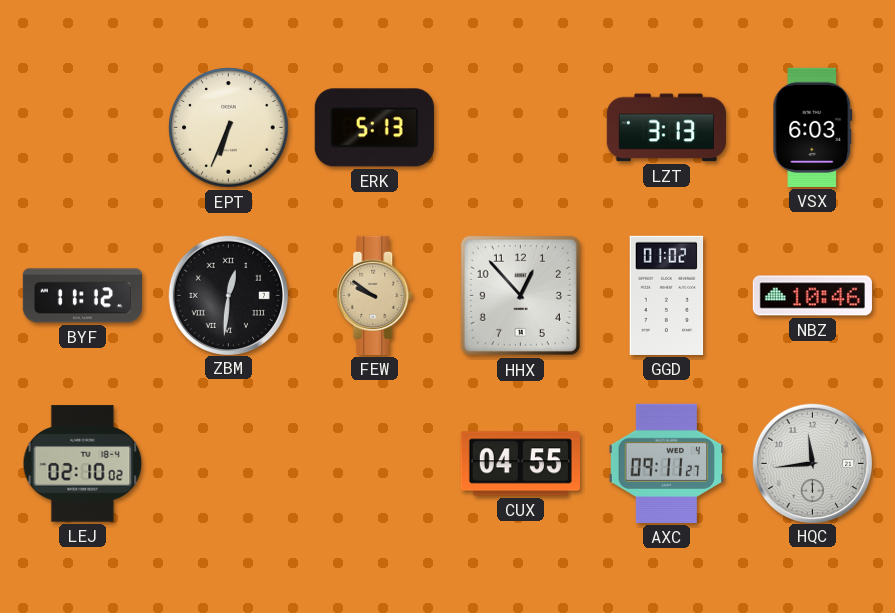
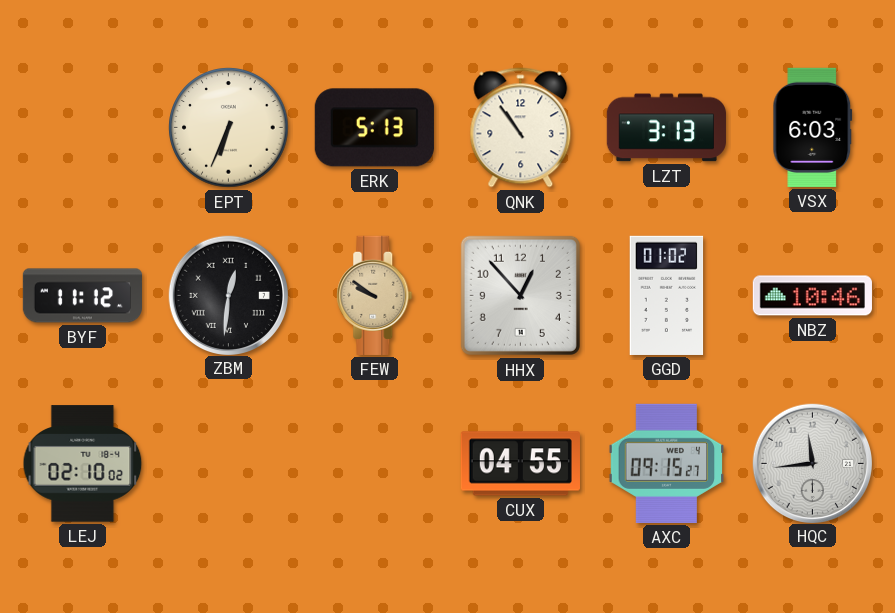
QNK: none -> 10:54
AXC: 09:11 -> 09:15
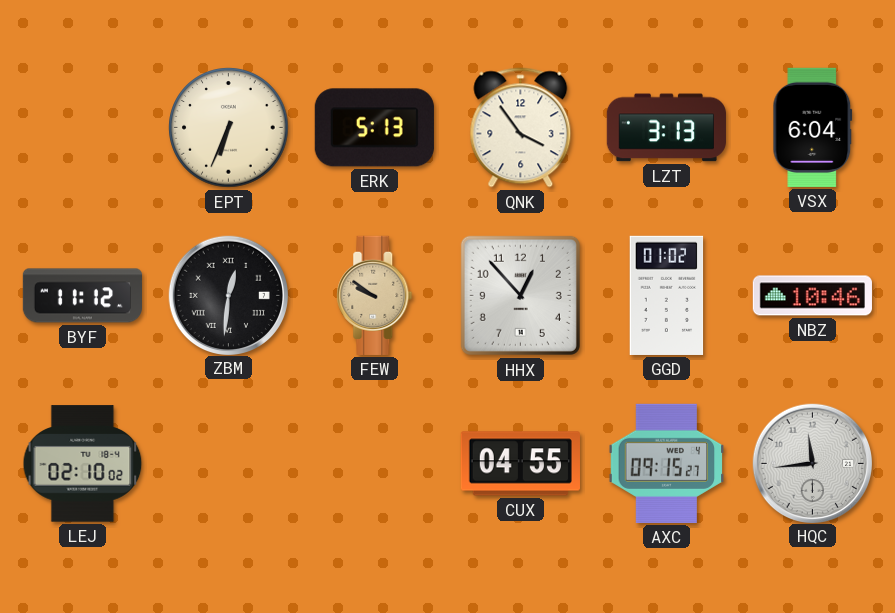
QNK: 10:54 -> 3:54
VSX: 6:03 -> 6:04
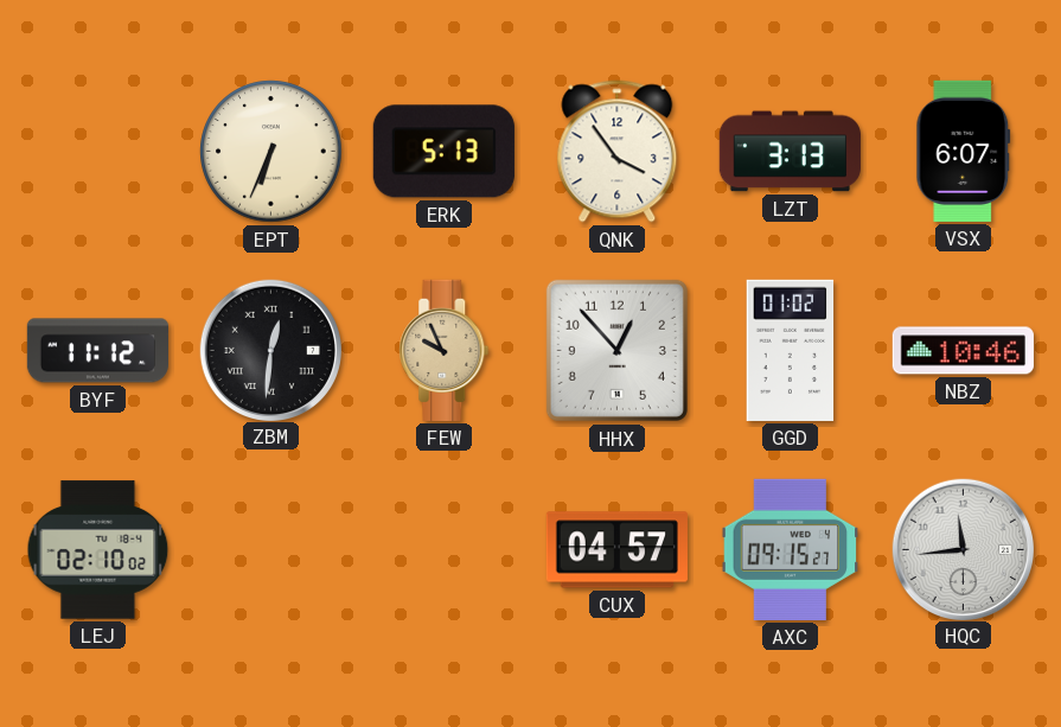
VSX: 6:04 -> 6:07
FEW: 9:51 -> 9:56
CUX: 04:55 -> 04:57
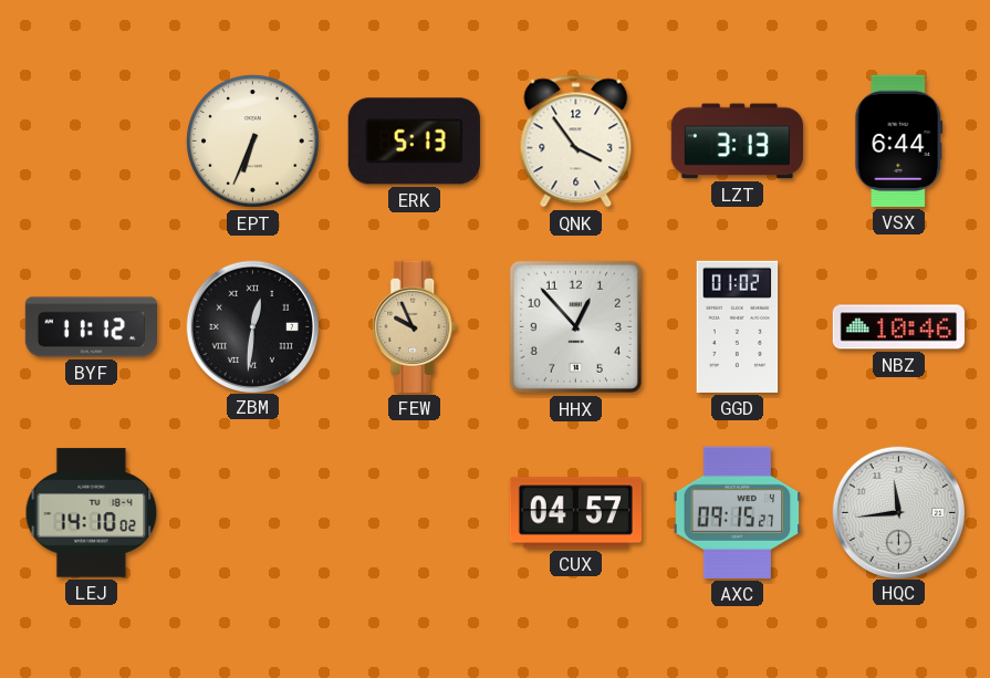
VSX: 6:07 -> 6:44
LEJ: 02:10 -> 14:10
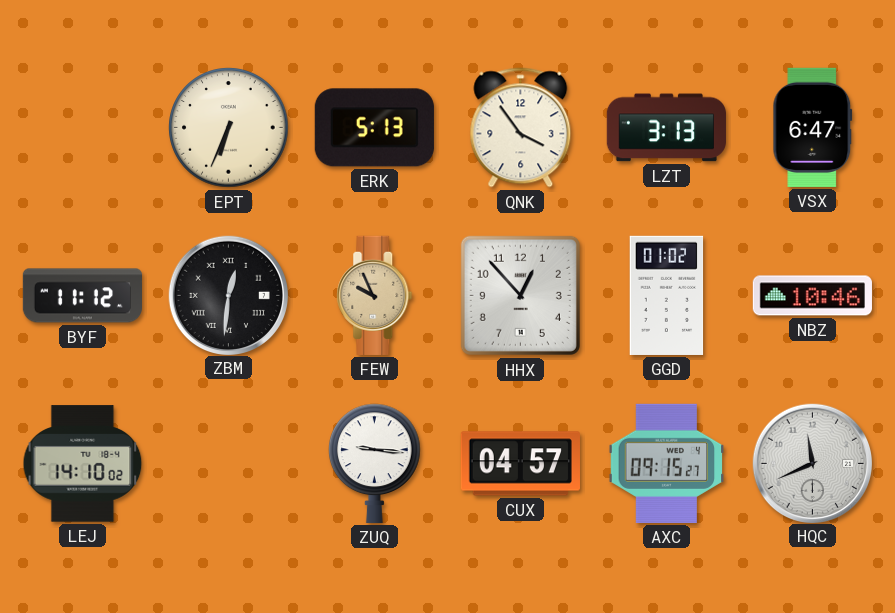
VSX: 6:44 -> 6:47
ZUQ: none -> 9:16
HQC: 11:44 -> 11:41
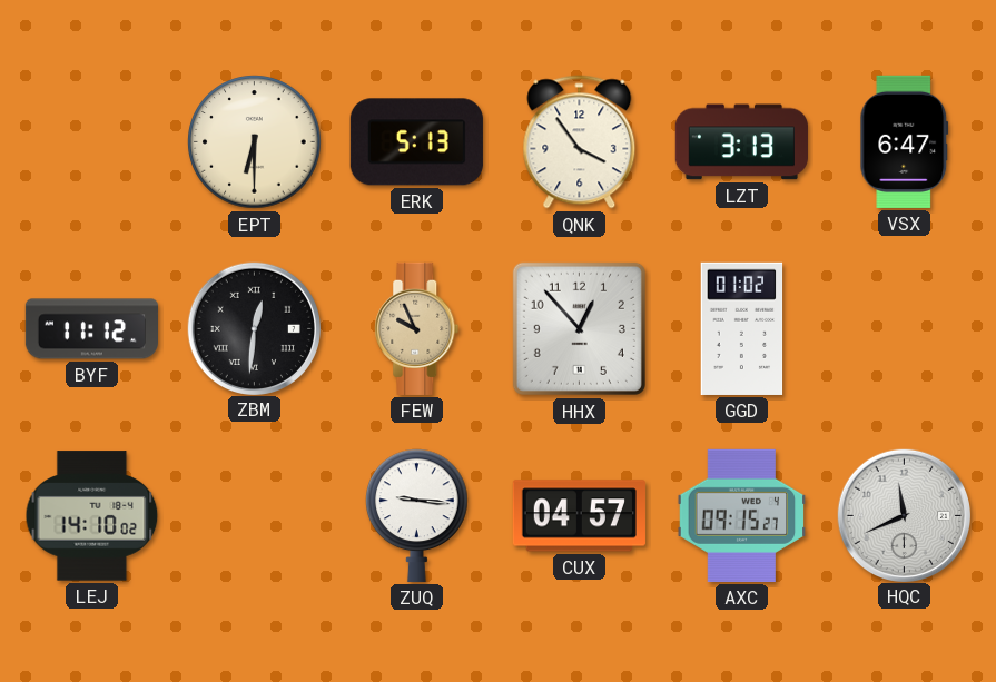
EPT: 6:34 -> 6:30
NBZ: 10:46 -> none
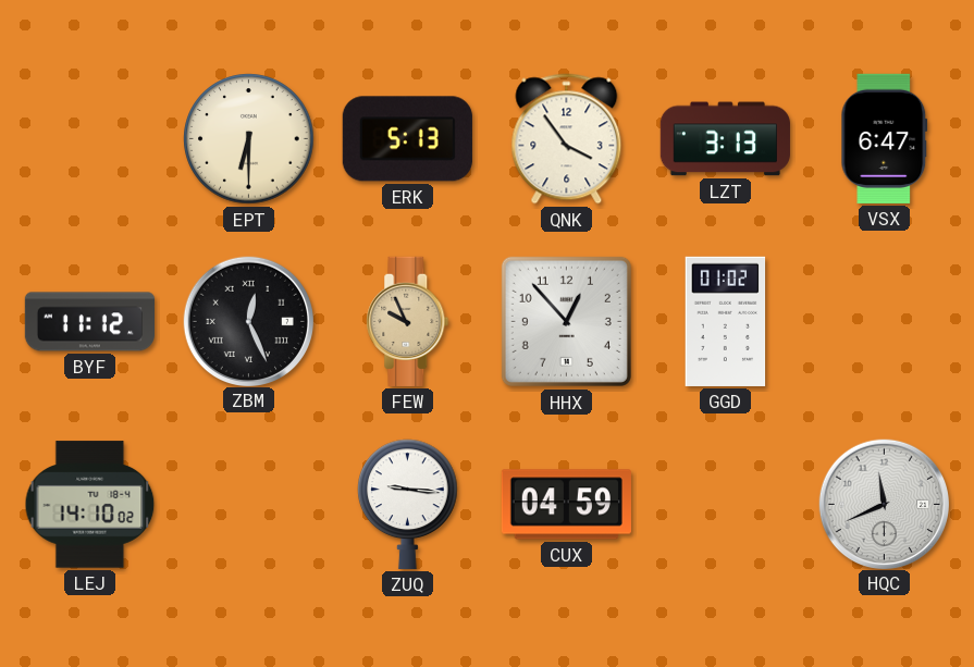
ZBM: 12:31 -> 12:26
CUX: 04:57 -> 04:59
AXC: 09:15 -> none
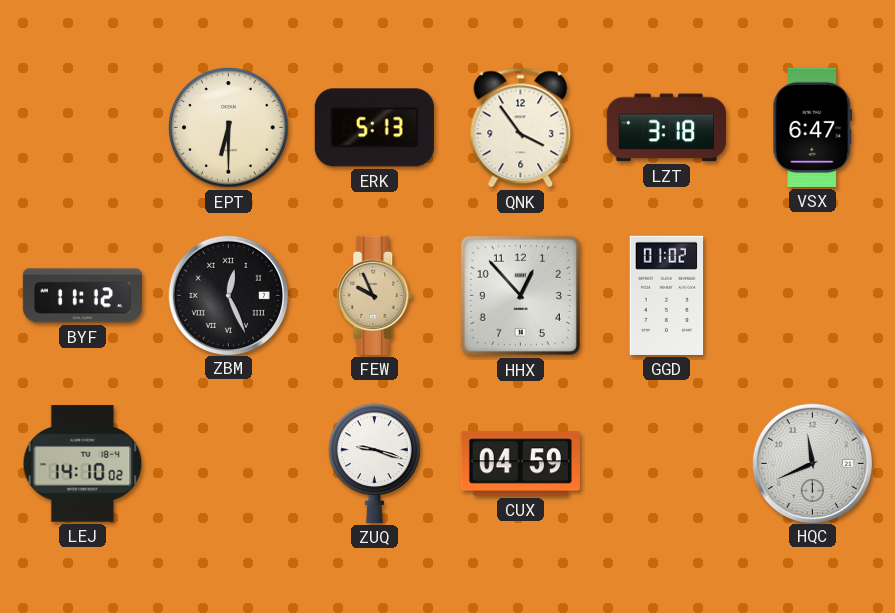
LZT: 3:13 -> 3:18
ZUQ: 9:16 -> 9:18
